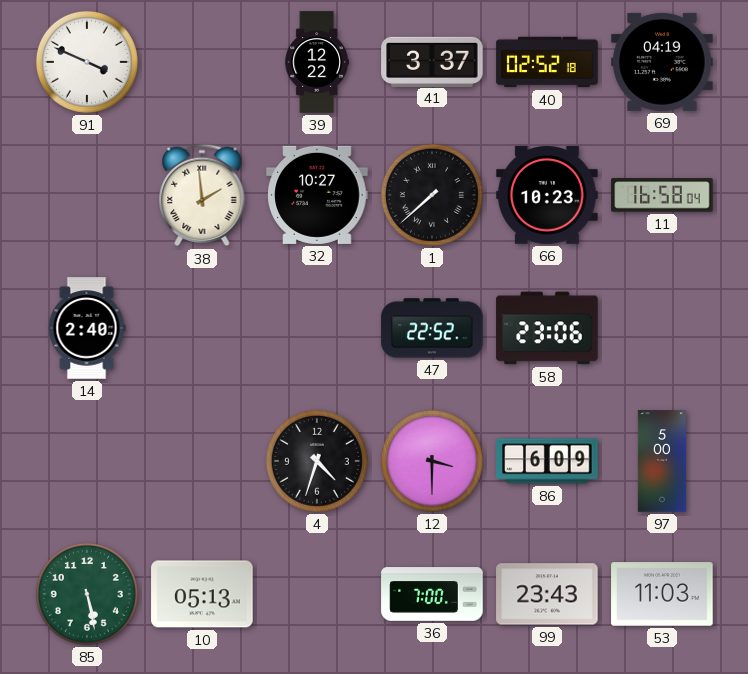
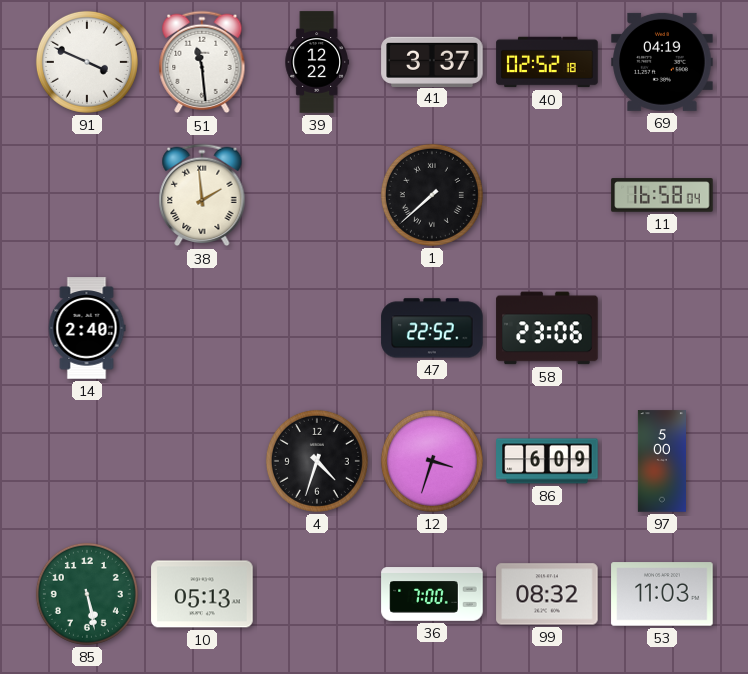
51: none -> 11:29
32: 10:27 -> none
66: 10:23 -> none
12: 3:30 -> 3:33
99: 23:43 -> 08:32
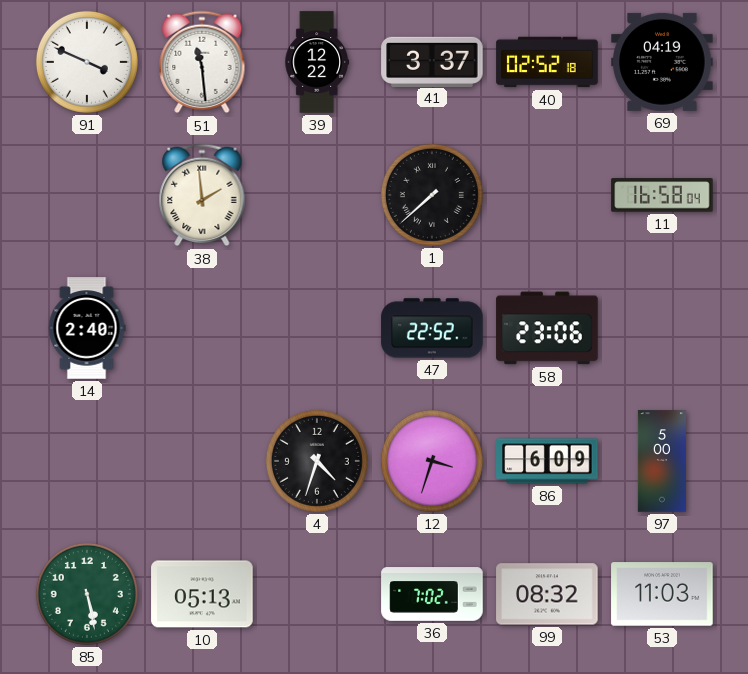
36: 7:00 -> 7:02
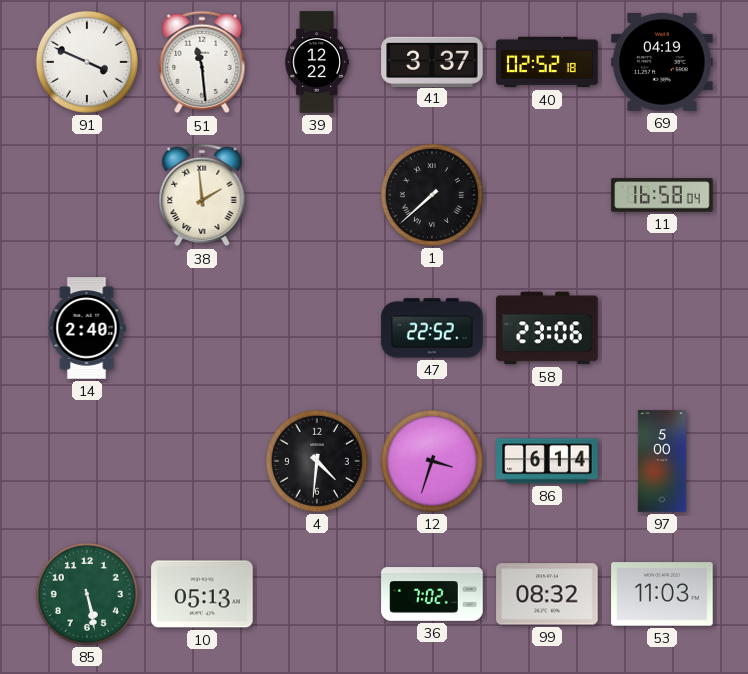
4: 4:33 -> 4:31
86: 6:09 -> 6:14
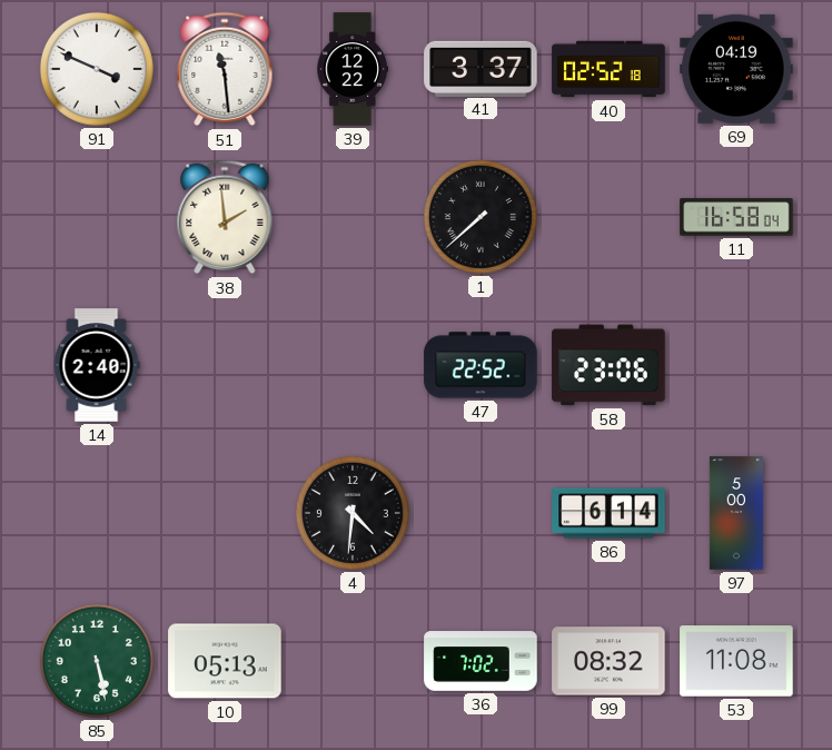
12: 3:33 -> none
53: 11:03 -> 11:08
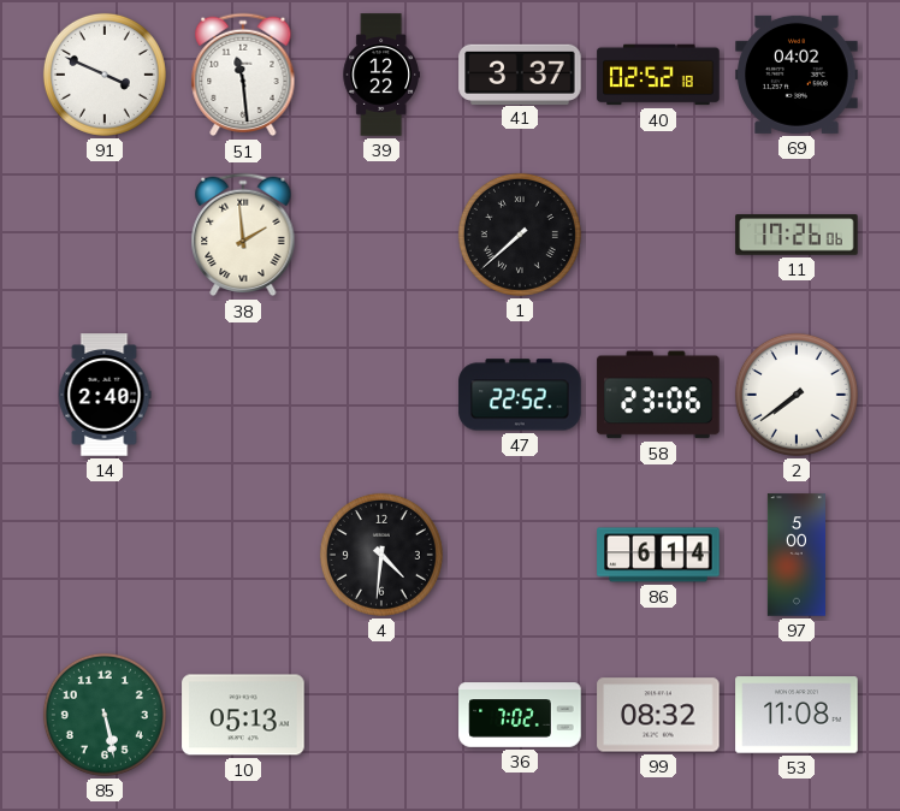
69: 04:19 -> 04:02
11: 16:58 -> 17:26
2: none -> 7:39
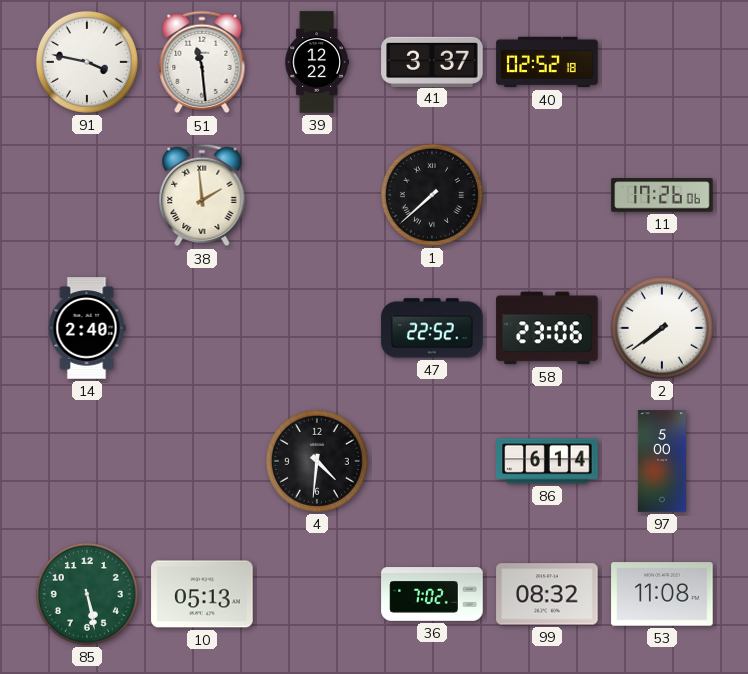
91: 3:49 -> 3:47
69: 04:02 -> none
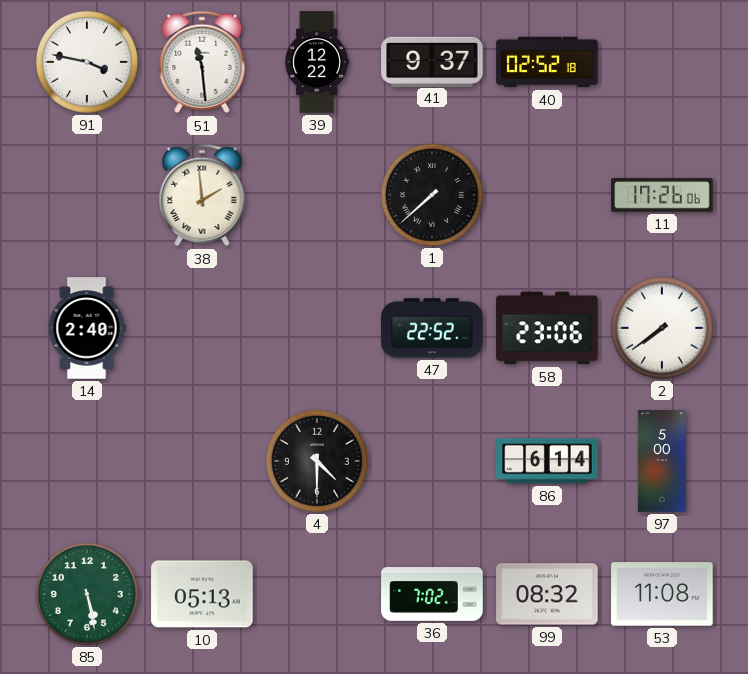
41: 3:37 -> 9:37
4: 4:31 -> 4:30
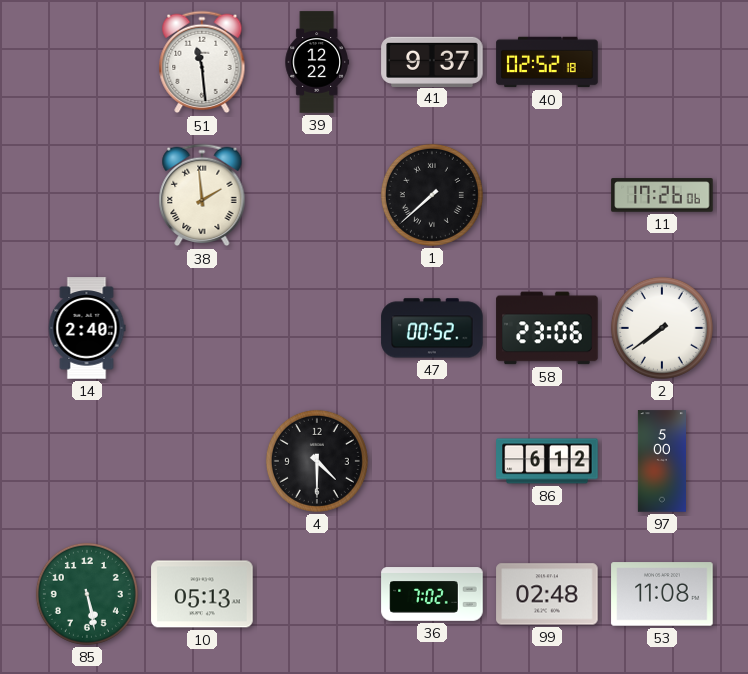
91: 3:47 -> none
47: 22:52 -> 00:52
86: 6:14 -> 6:12
99: 08:32 -> 02:48
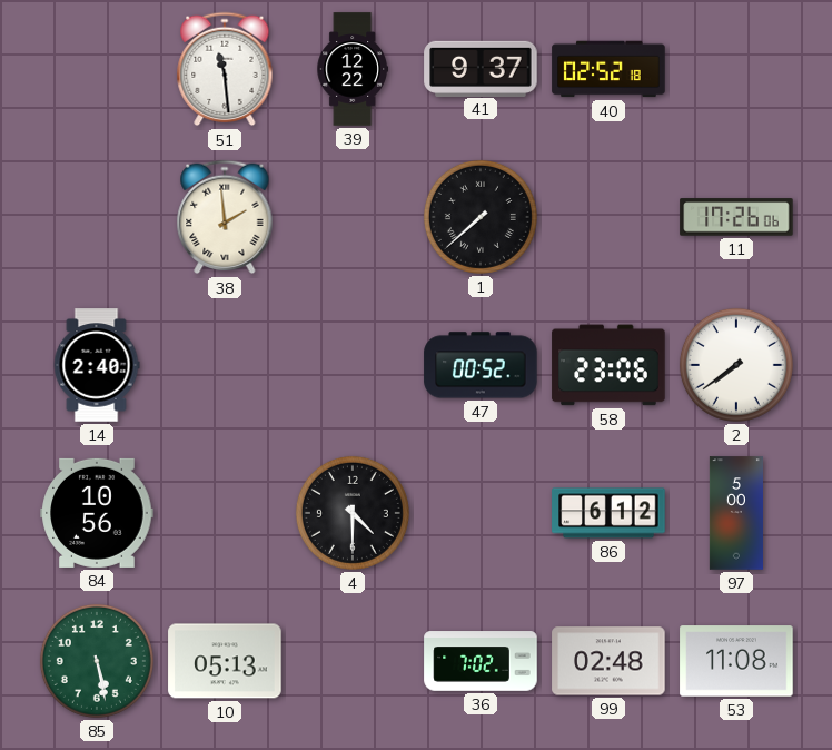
84: none -> 10:56
